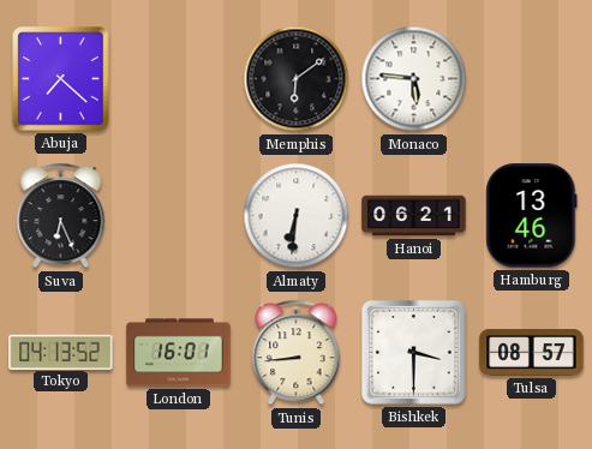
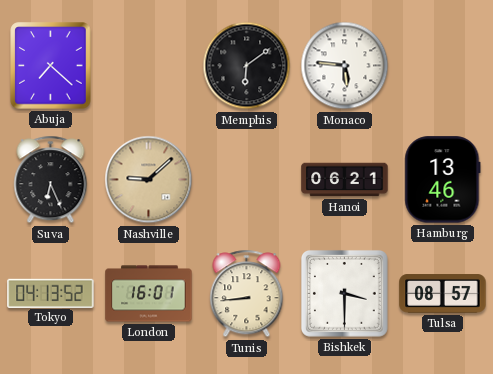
Nashville: none -> 9:08
Almaty: 6:31 -> none
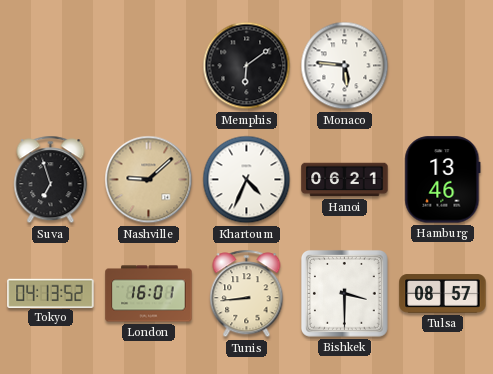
Abuja: 7:22 -> none
Suva: 6:26 -> 6:57
Khartoum: none -> 4:34
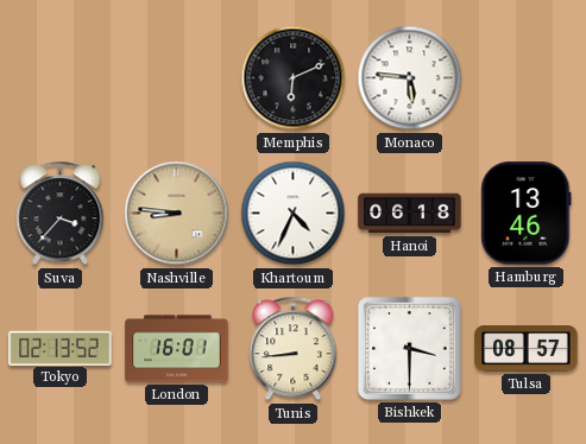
Memphis: 6:09 -> 6:11
Suva: 6:57 -> 3:37
Nashville: 9:08 -> 8:46
Hanoi: 06:21 -> 06:18
Tokyo: 04:13 -> 02:13
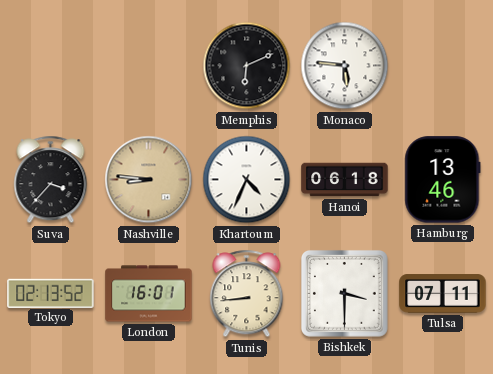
Tulsa: 08:57 -> 07:11
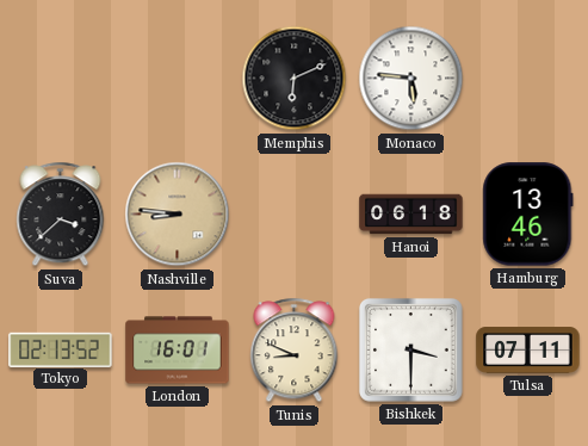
Suva: 3:37 -> 3:38
Khartoum: 4:34 -> none
Tunis: 8:44 -> 8:49
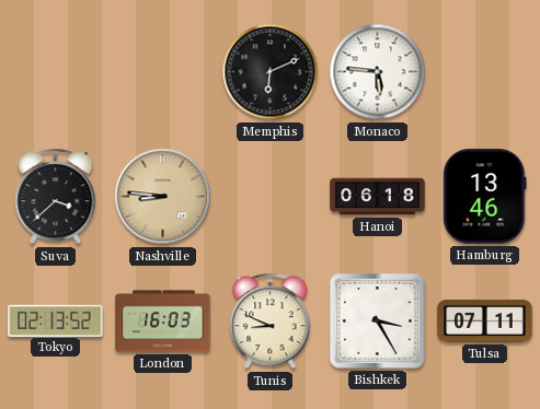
London: 16:01 -> 16:03
Bishkek: 3:30 -> 3:25
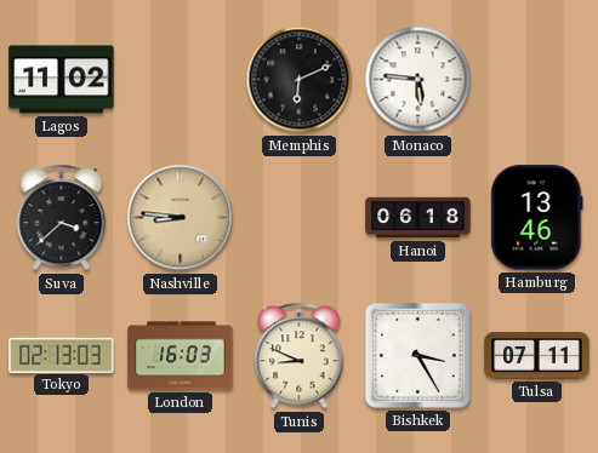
Lagos: none -> 11:02
Tokyo: 02:13:52 -> 02:13:03
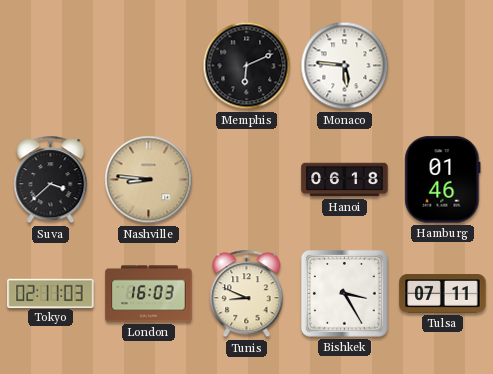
Lagos: 11:02 -> none
Hamburg: 13:46 -> 01:46
Tokyo: 02:13 -> 02:11
